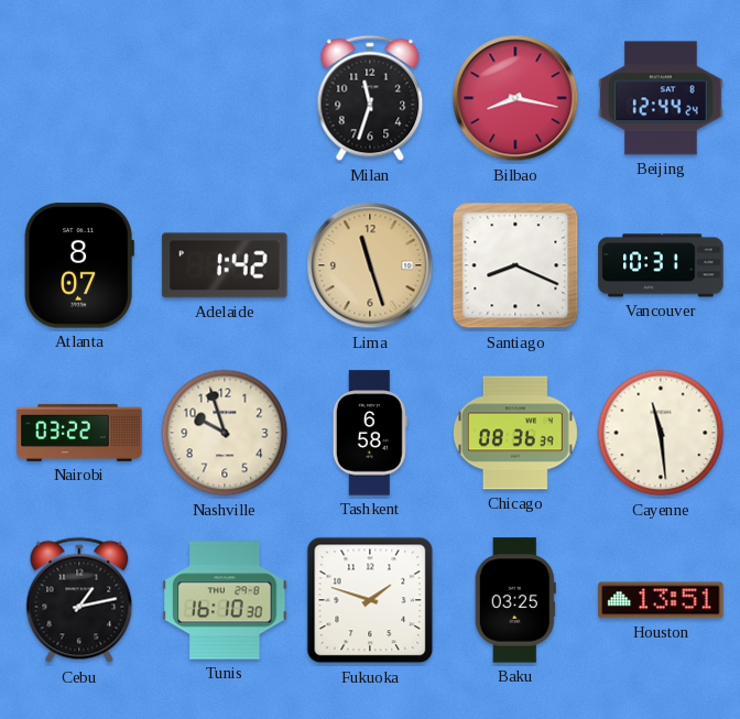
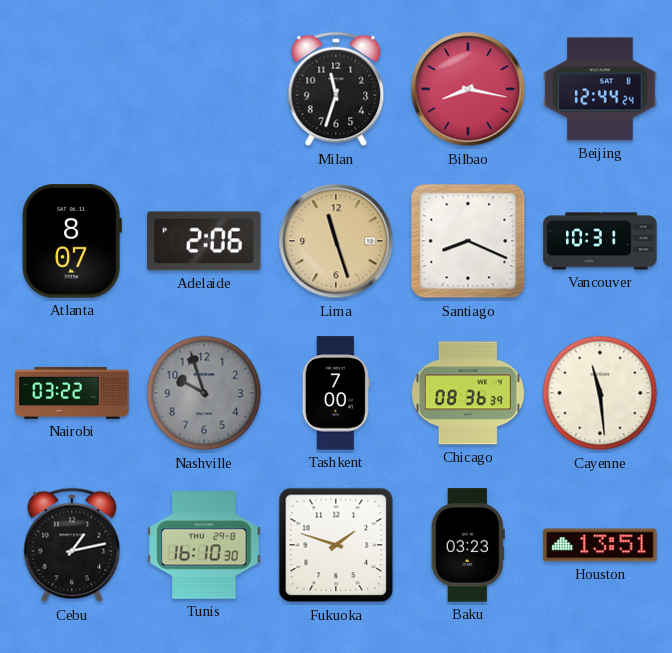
Adelaide: 1:42 -> 2:06
Nashville dial: cream -> grey
Tashkent: 6:58 -> 7:00
Baku: 03:25 -> 03:23
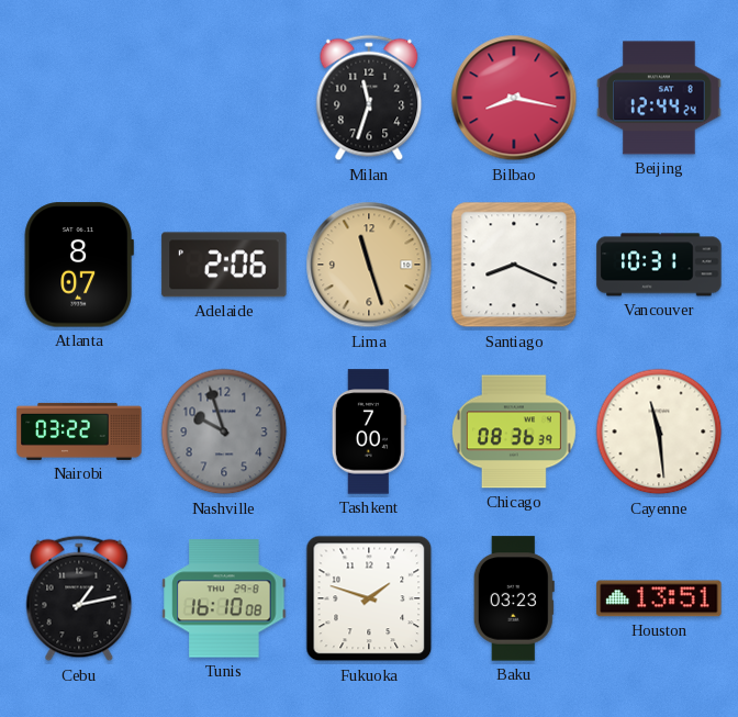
Tunis: 16:10:30 -> 16:10:08
